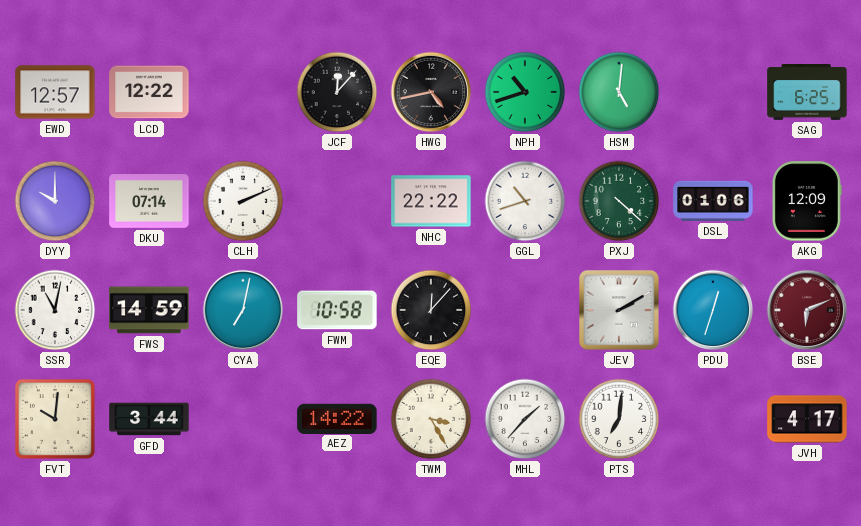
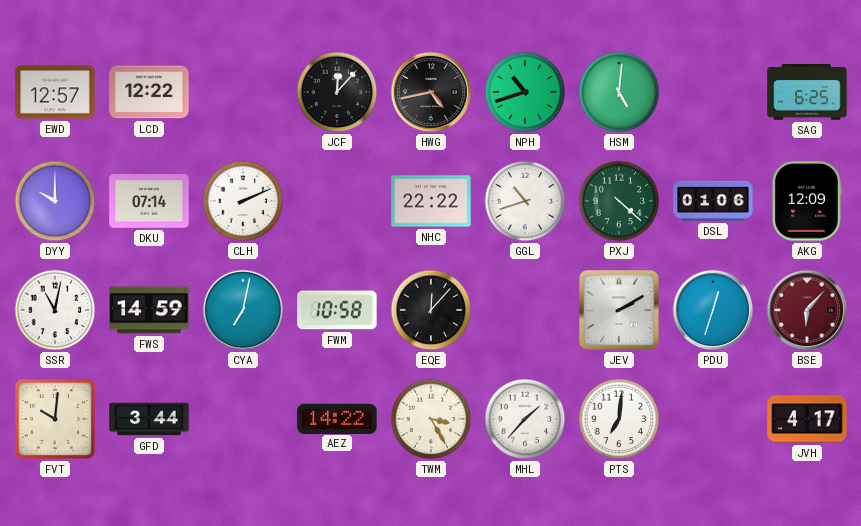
BSE: 6:11 -> 6:07
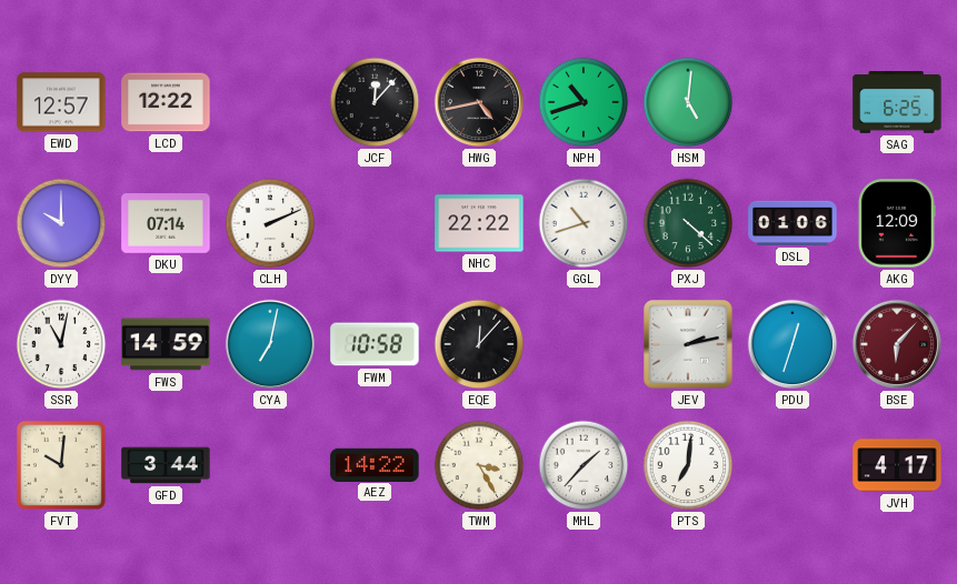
JEV: 2:10 -> 2:13
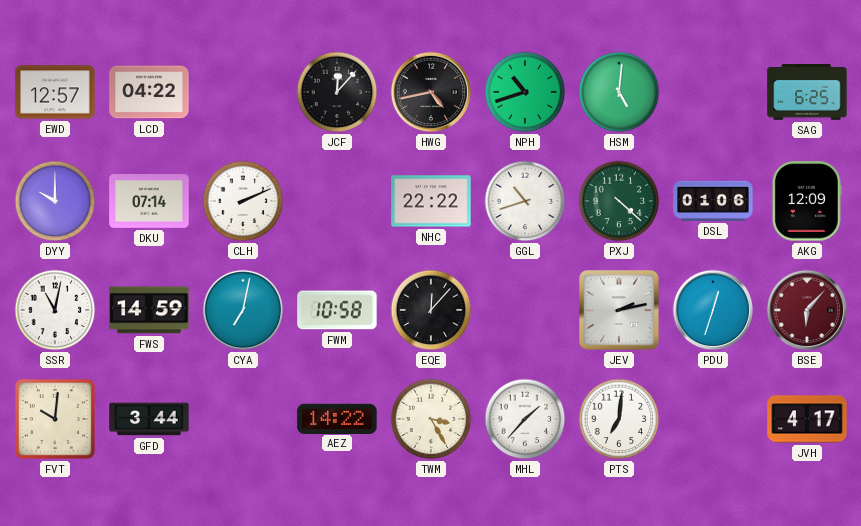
LCD: 12:22 -> 04:22
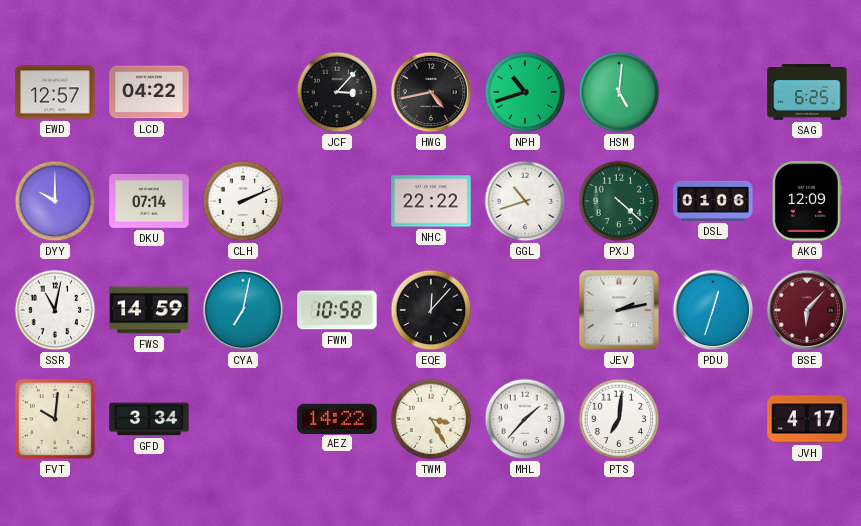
JCF: 12:07 -> 3:07
GFD: 3:44 -> 3:34
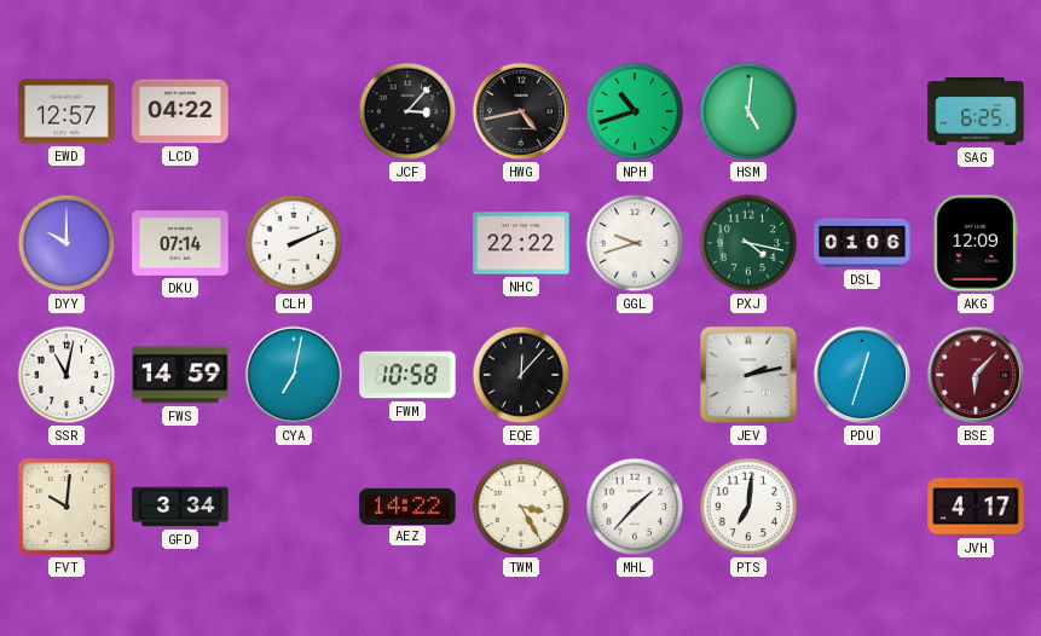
GGL: 10:42 -> 9:42
PXJ: 4:22 -> 4:17
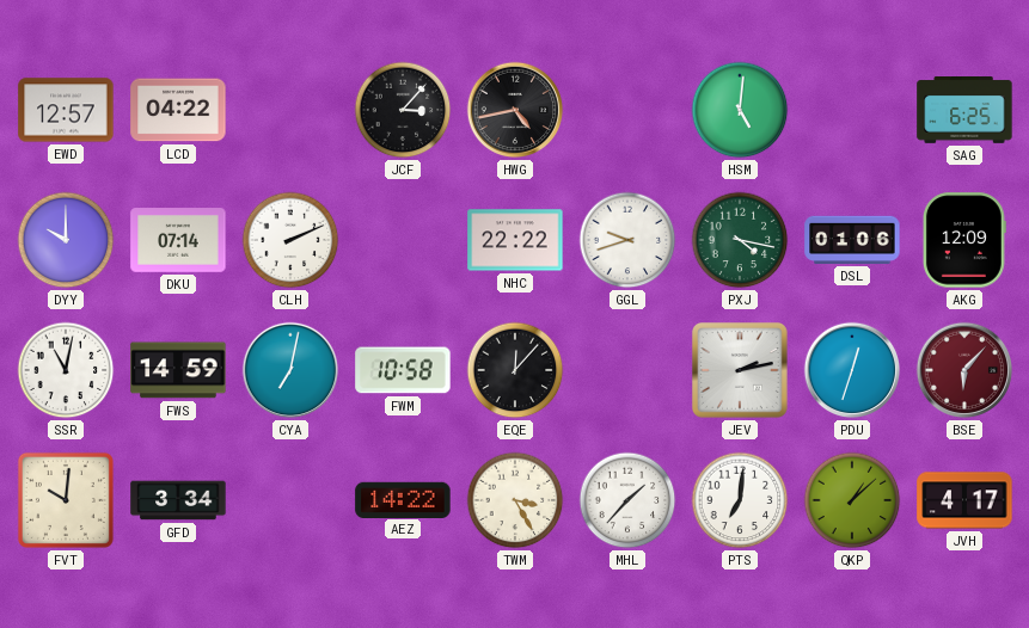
NPH: 10:42 -> none
QKP: none -> 1:08
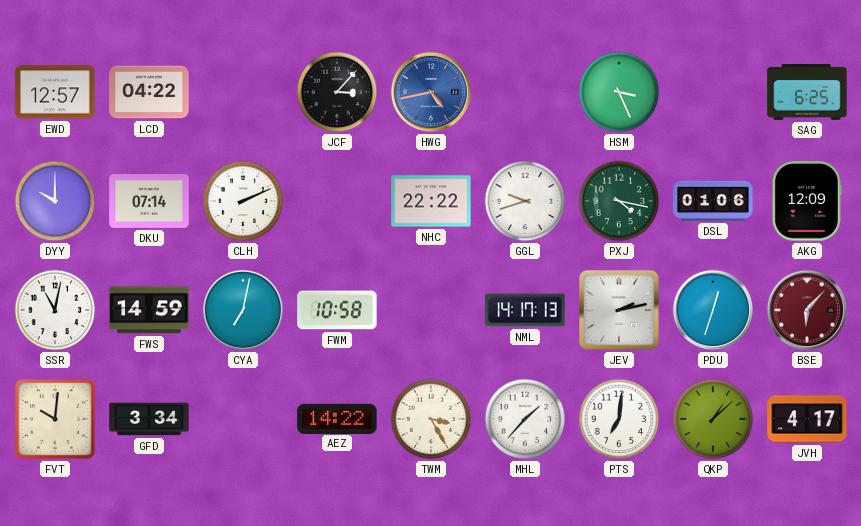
HWG dial: black -> blue
HSM: 5:01 -> 3:26
EQE: 12:07 -> none
NML: none -> 14:17
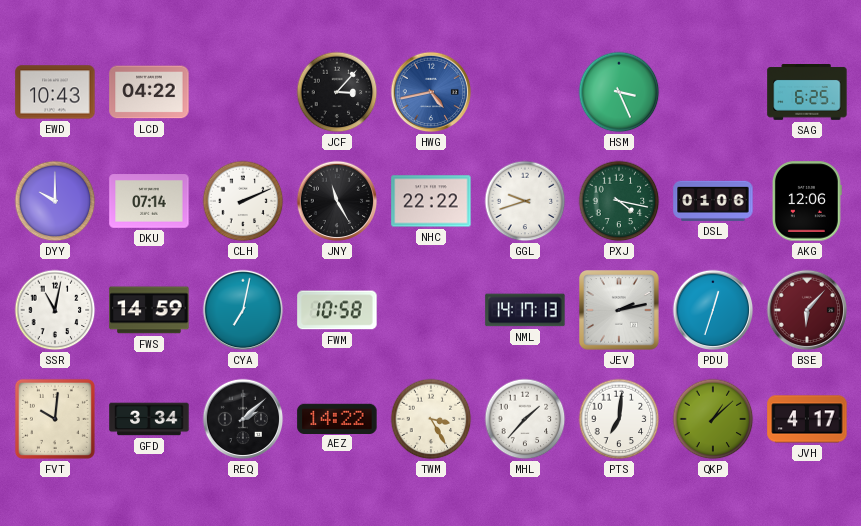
EWD: 12:57 -> 10:43
JNY: none -> 11:25
AKG: 12:09 -> 12:06
REQ: none -> 2:08
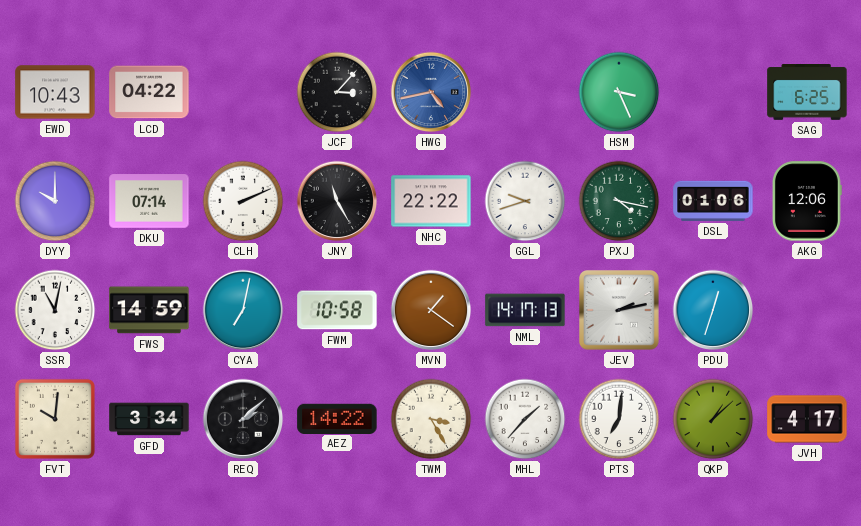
MVN: none -> 1:21
BSE: 6:07 -> none
